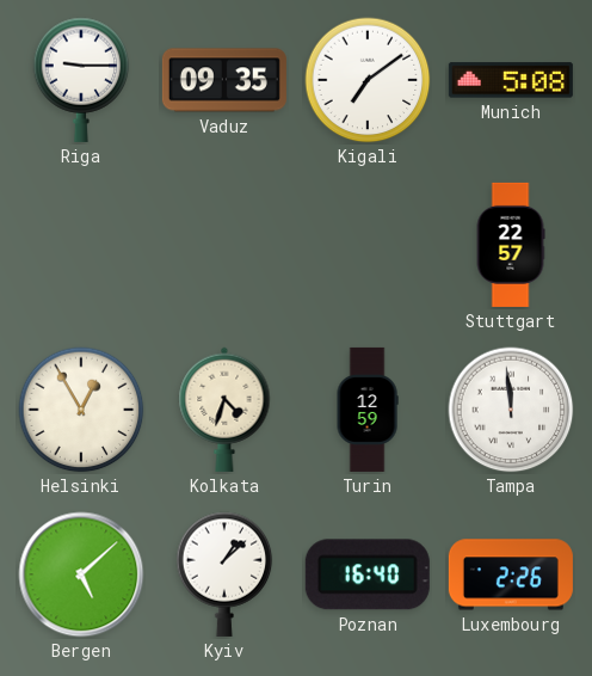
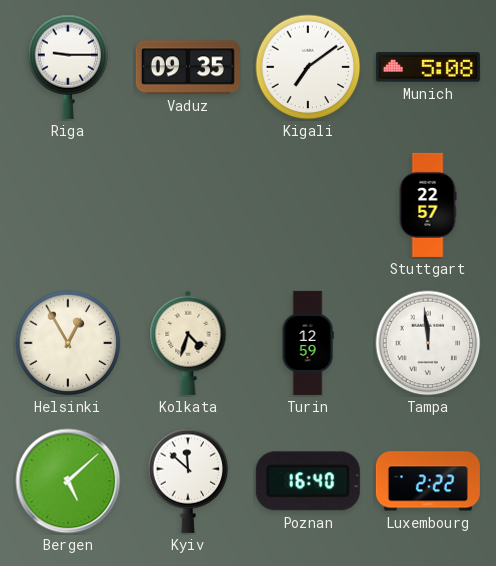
Kyiv: 1:08 -> 11:52
Luxembourg: 2:26 -> 2:22
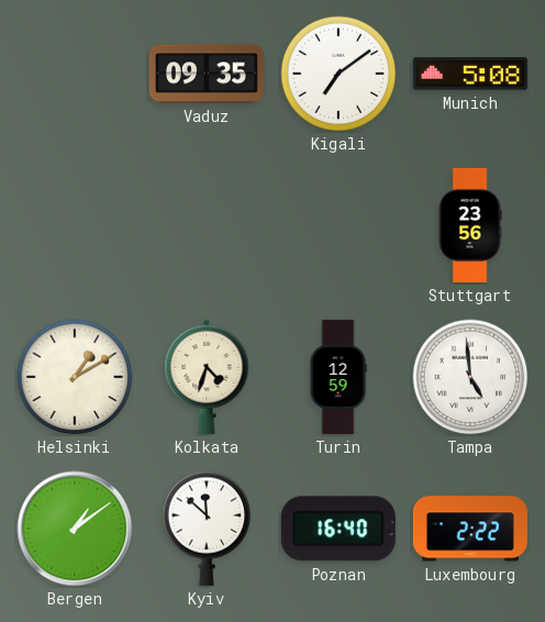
Riga: 9:15 -> none
Stuttgart: 22:57 -> 23:56
Helsinki: 12:55 -> 1:10
Tampa: 11:59 -> 4:59
Bergen: 5:08 -> 1:09
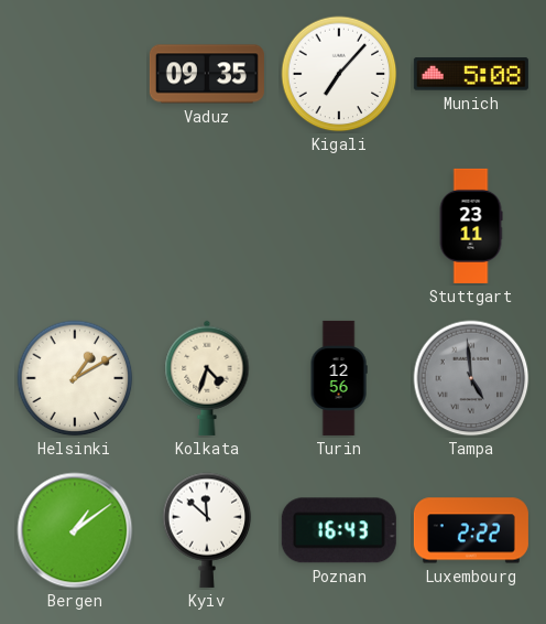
Kigali: 7:09 -> 7:07
Stuttgart: 23:56 -> 23:11
Turin: 12:59 -> 12:56
Tampa dial: white -> grey
Poznan: 16:40 -> 16:43
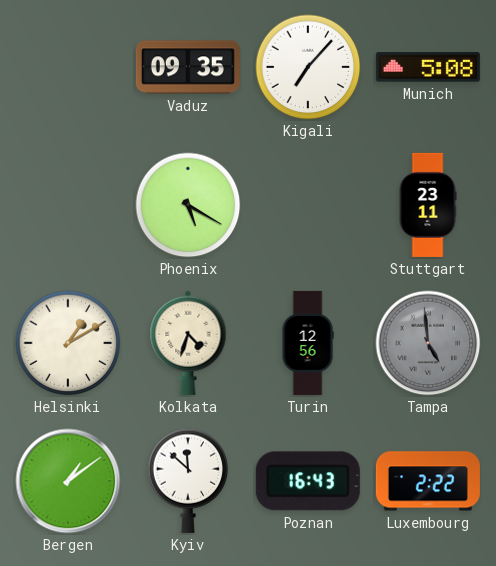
Phoenix: none -> 5:20
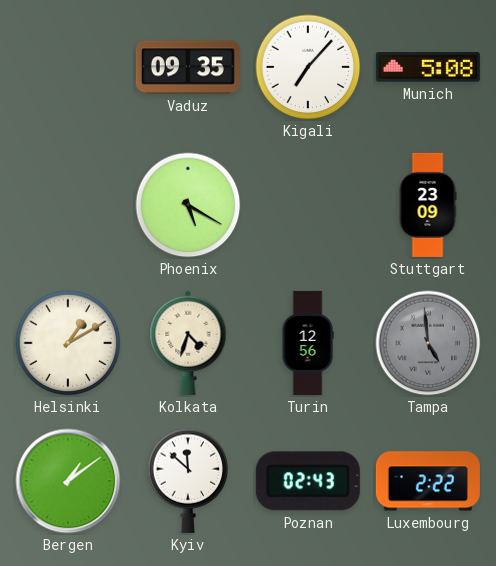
Stuttgart: 23:11 -> 23:09
Poznan: 16:43 -> 02:43
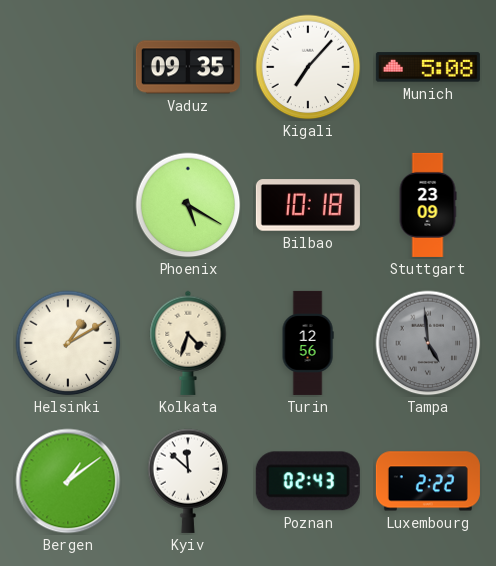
Bilbao: none -> 10:18
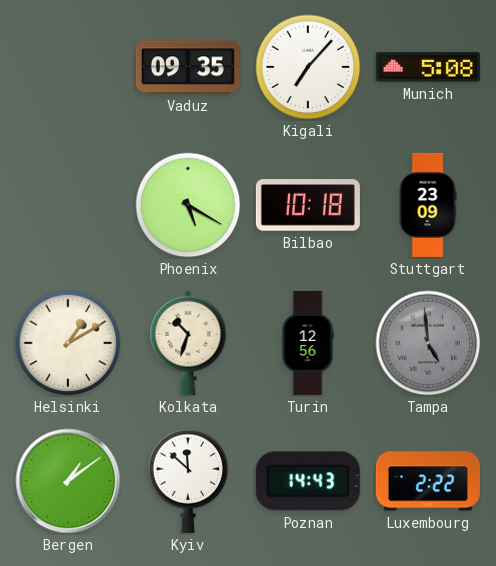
Kolkata: 4:33 -> 10:33
Poznan: 02:43 -> 14:43
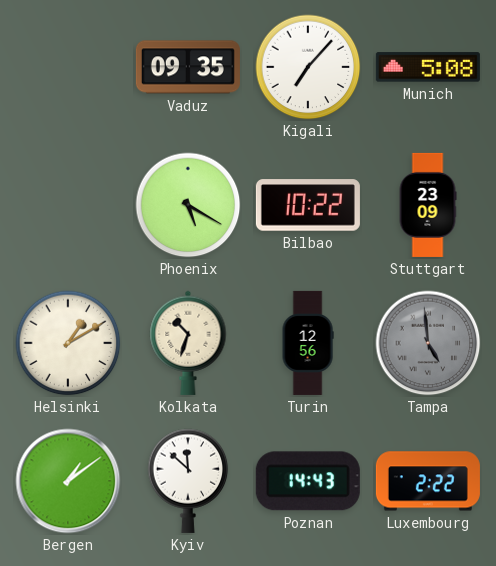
Bilbao: 10:18 -> 10:22
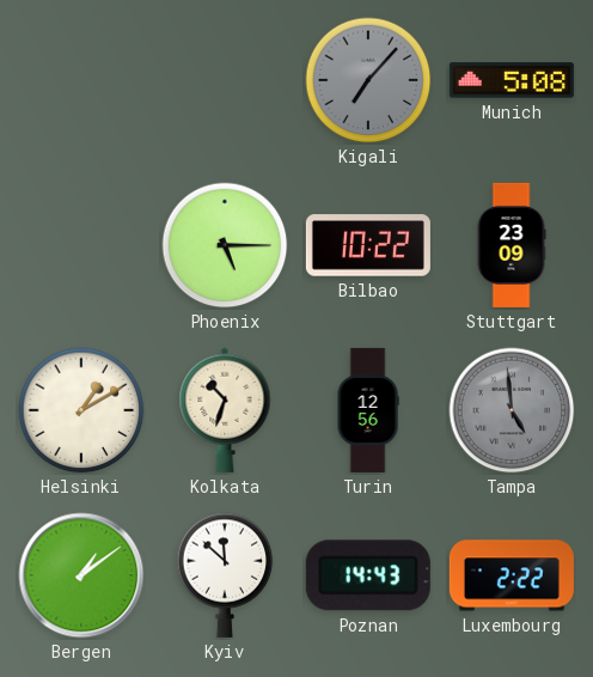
Vaduz: 09:35 -> none
Kigali dial: white -> grey
Phoenix: 5:20 -> 5:15
